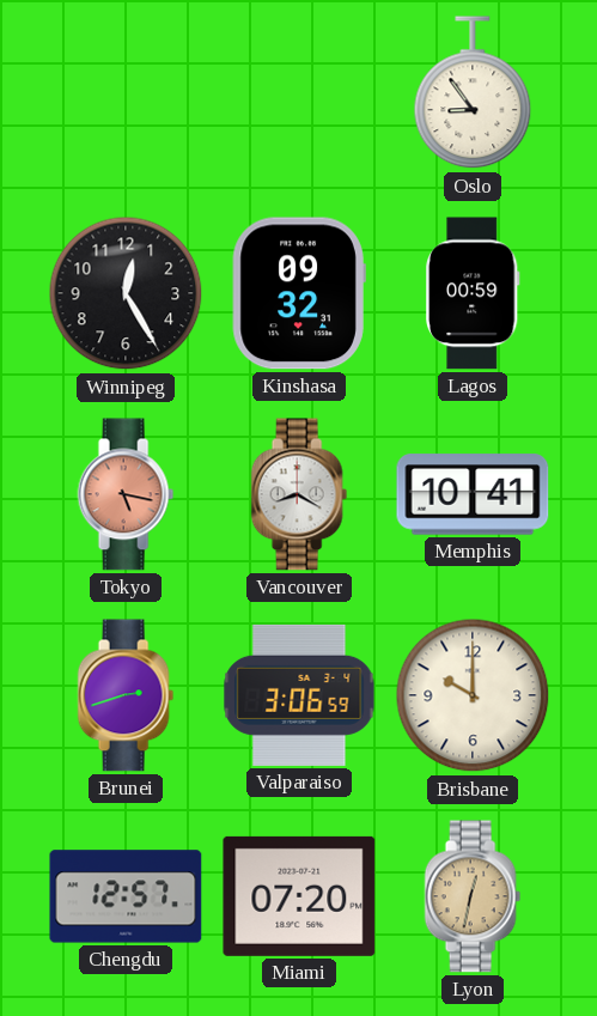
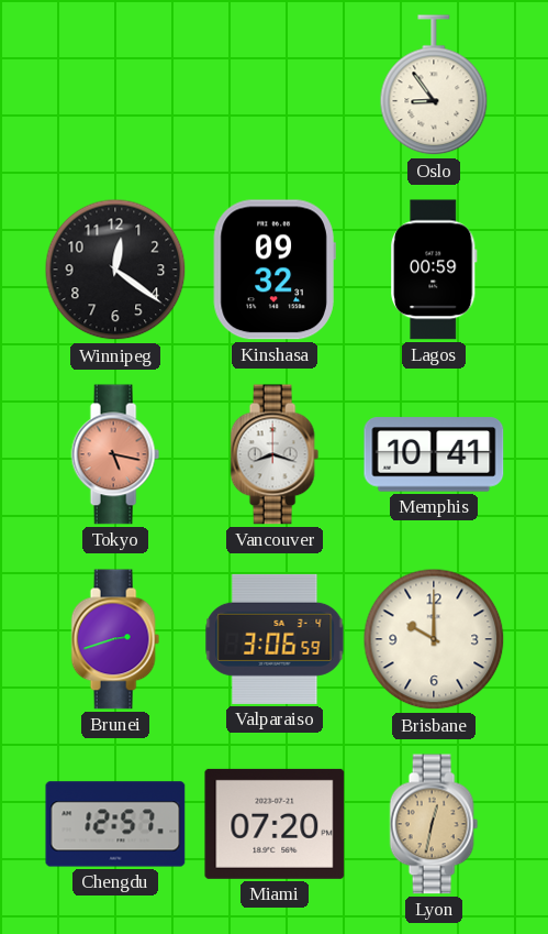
Winnipeg: 12:25 -> 12:21
Vancouver: 8:20 -> 8:18
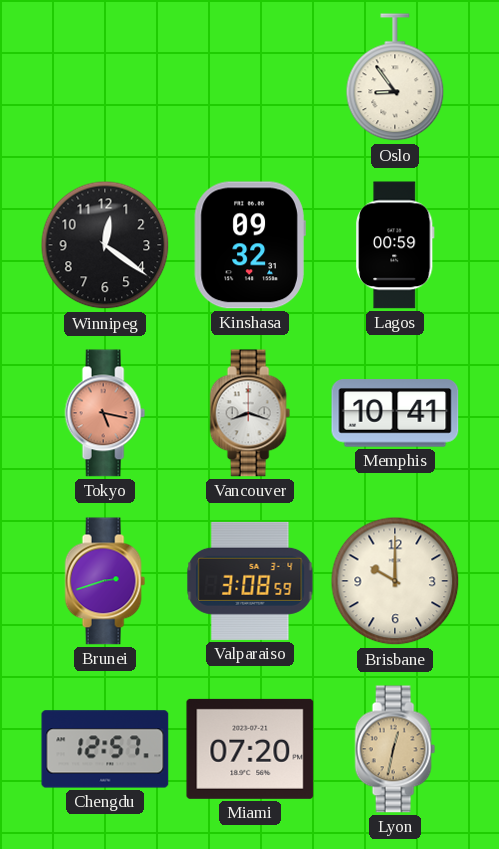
Valparaiso: 3:06 -> 3:08
